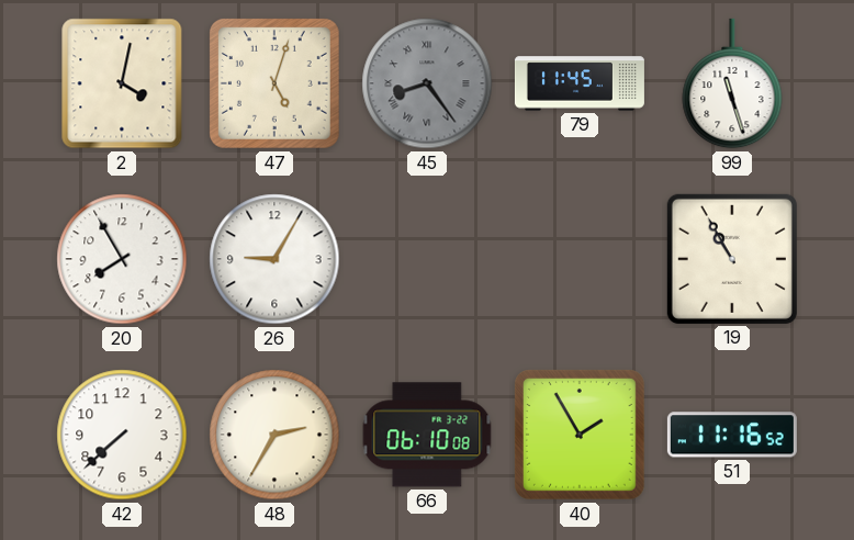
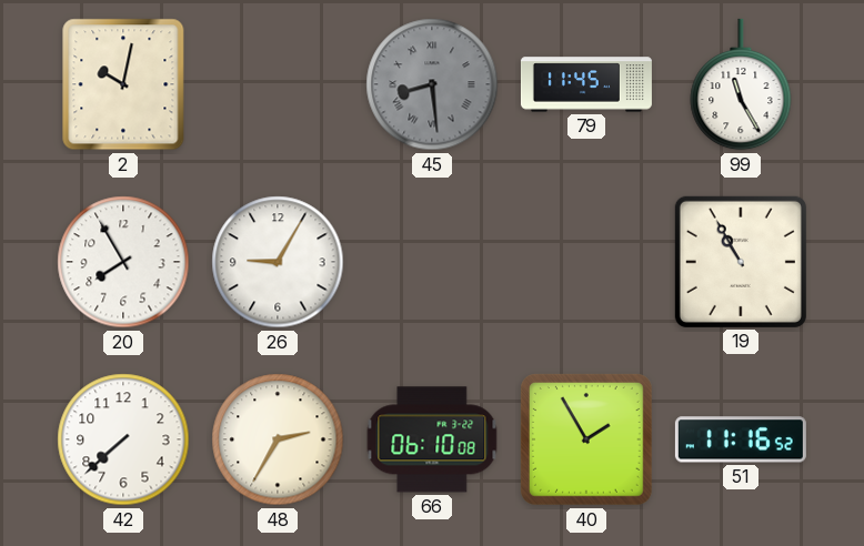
2: 4:02 -> 10:02
47: 5:03 -> none
45: 8:24 -> 8:29
99: 11:27 -> 11:25
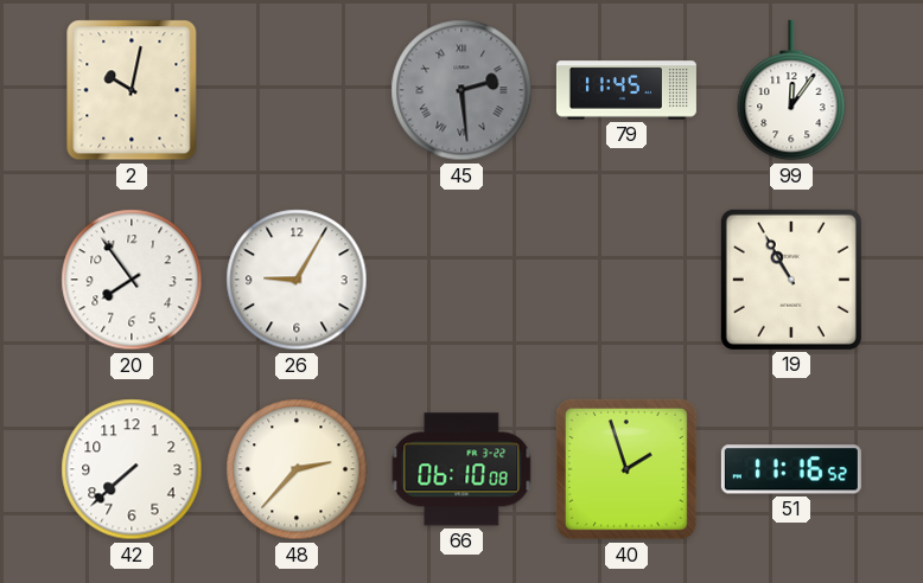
45: 8:29 -> 2:29
99: 11:25 -> 12:06
20: 7:55 -> 7:54
48: 2:35 -> 2:37
40: 1:55 -> 1:57
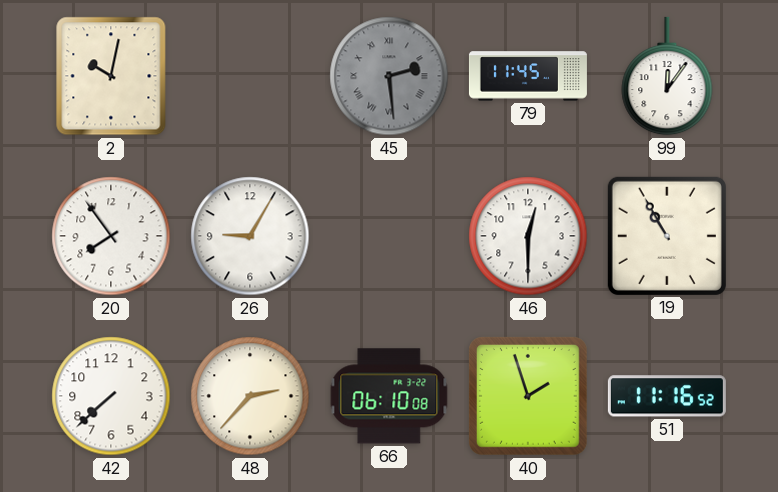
46: none -> 12:30
